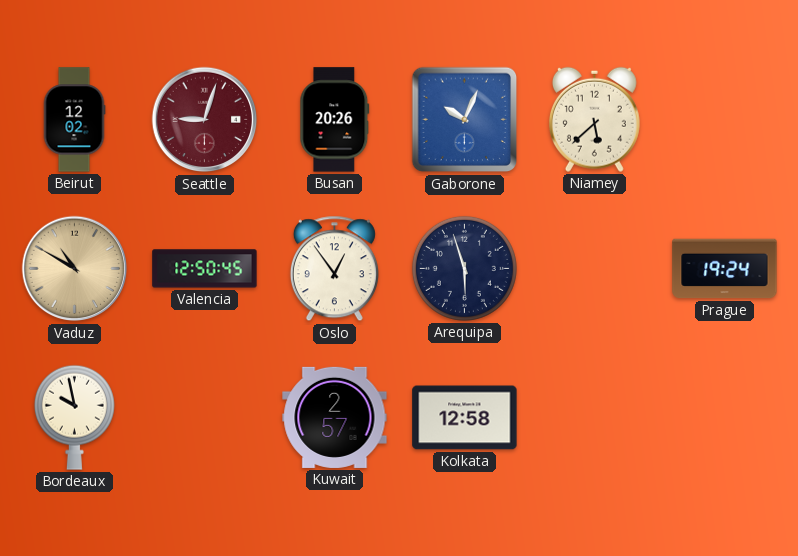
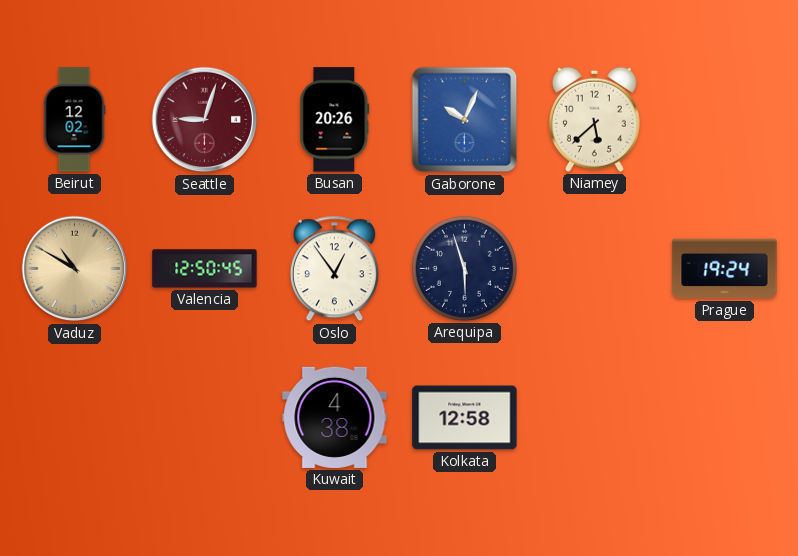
Bordeaux: 9:58 -> none
Kuwait: 2:57 -> 4:38
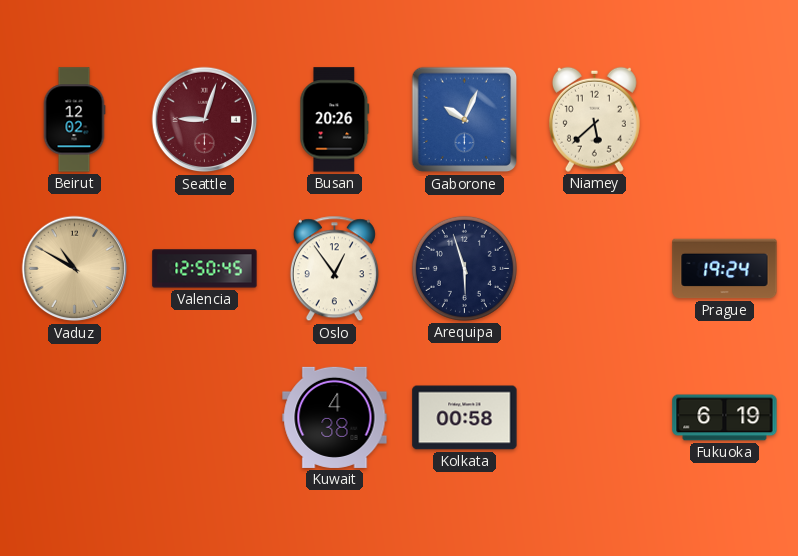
Kolkata: 12:58 -> 00:58
Fukuoka: none -> 6:19
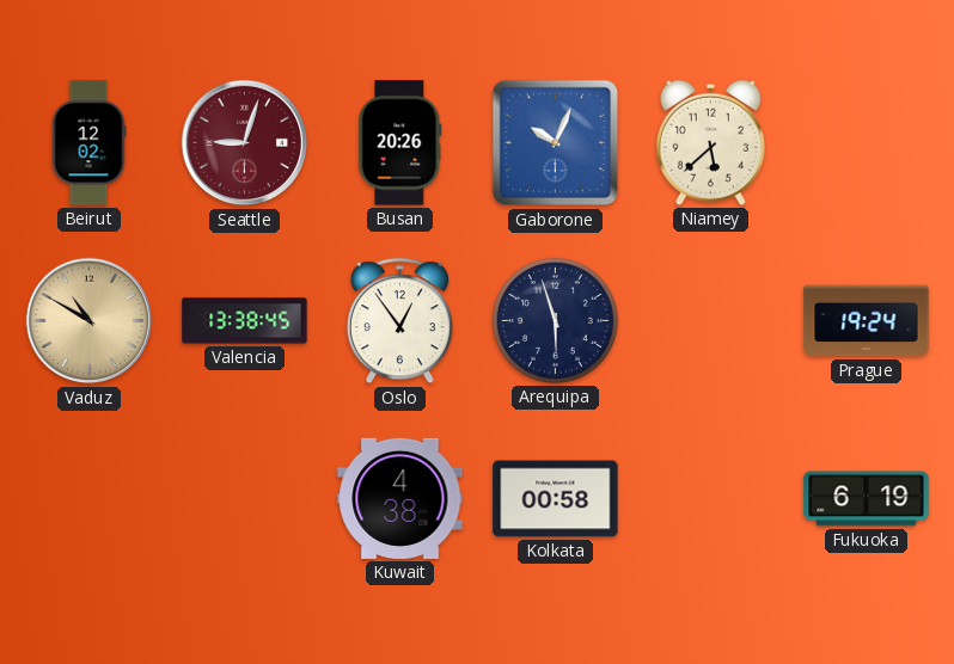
Valencia: 12:50 -> 13:38
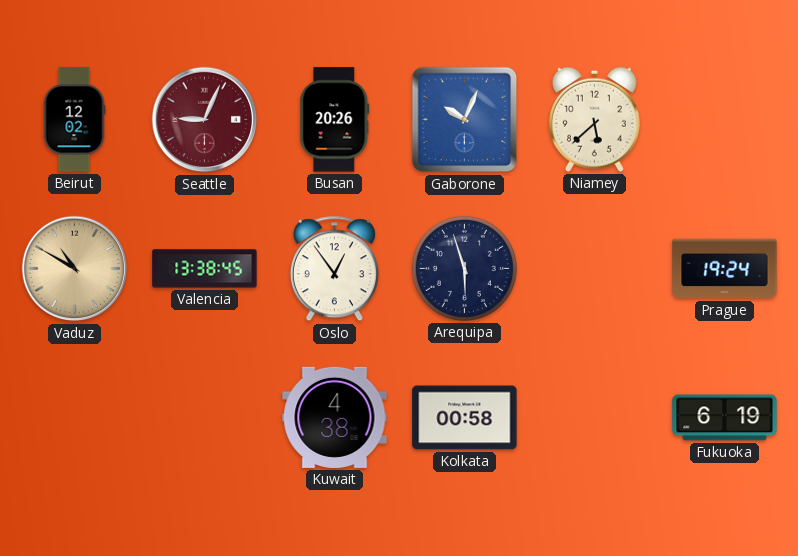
Seattle: 9:03 -> 9:04
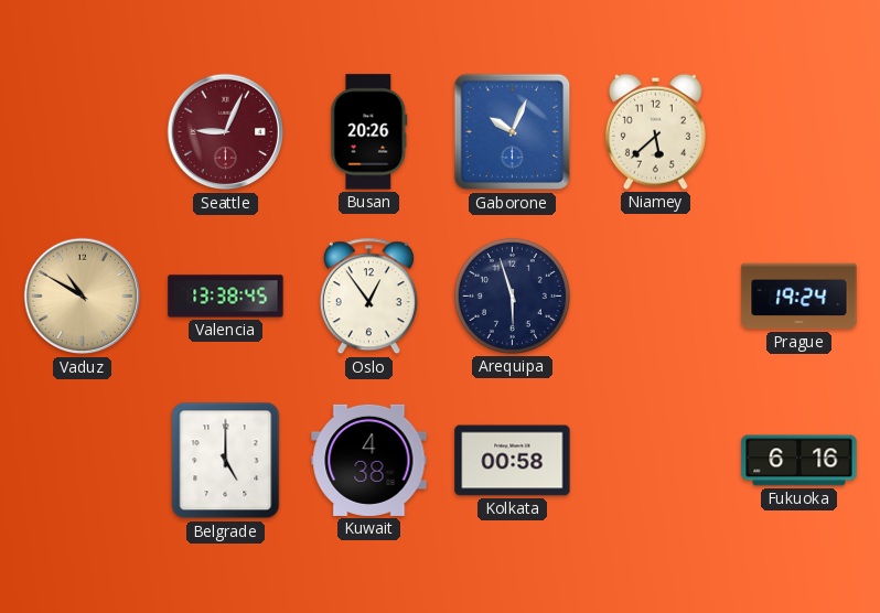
Beirut: 12:02 -> none
Belgrade: none -> 5:00
Fukuoka: 6:19 -> 6:16
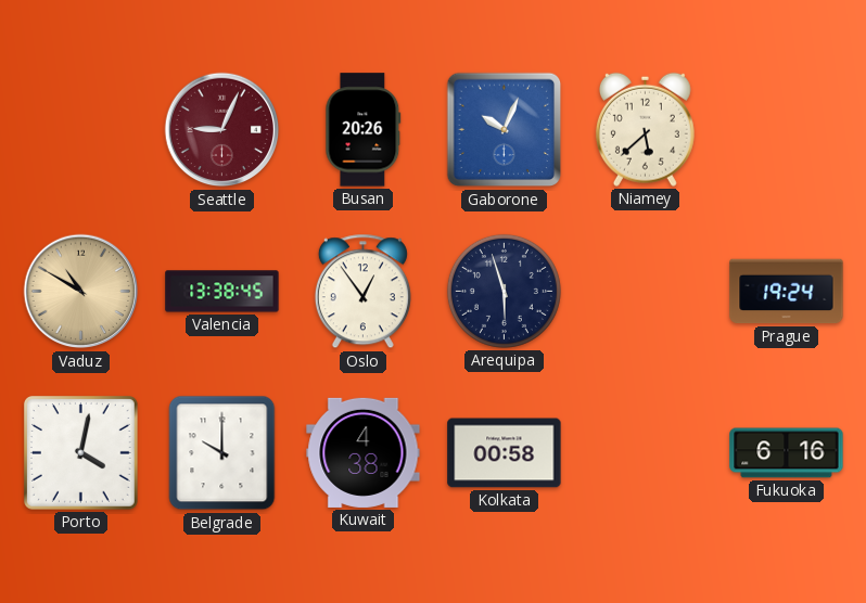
Porto: none -> 4:02
Belgrade: 5:00 -> 10:00
